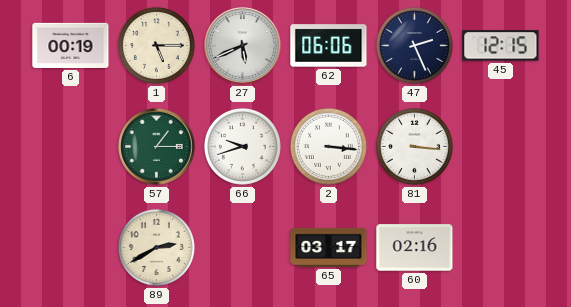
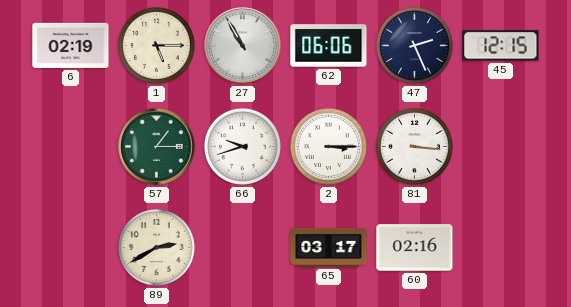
6: 00:19 -> 02:19
27: 5:41 -> 10:55
2: 3:16 -> 3:15
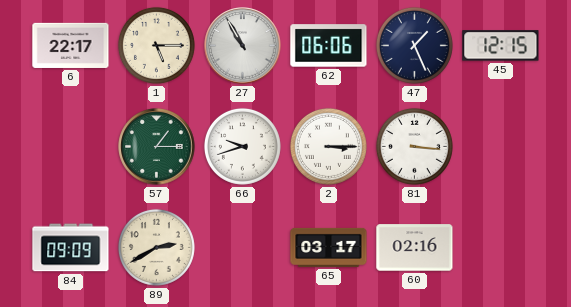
6: 02:19 -> 22:17
47: 2:26 -> 1:26
84: none -> 09:09
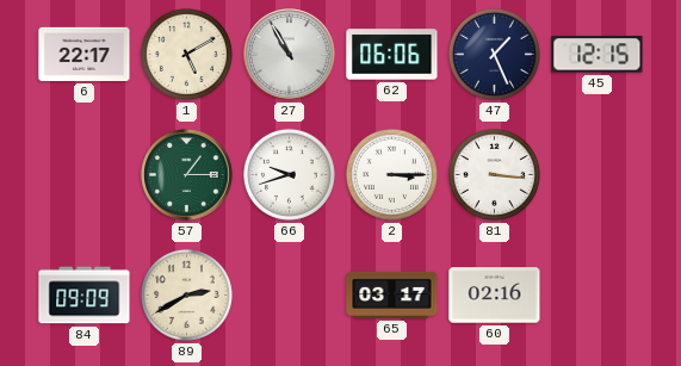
1: 5:15 -> 5:10
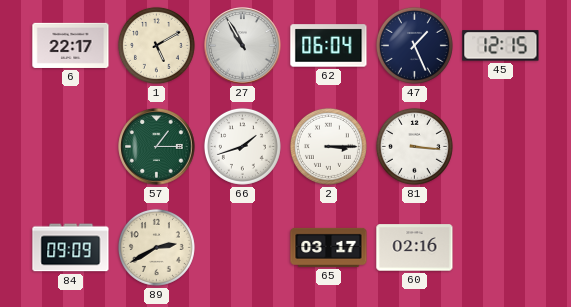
62: 06:06 -> 06:04
66: 9:42 -> 1:42
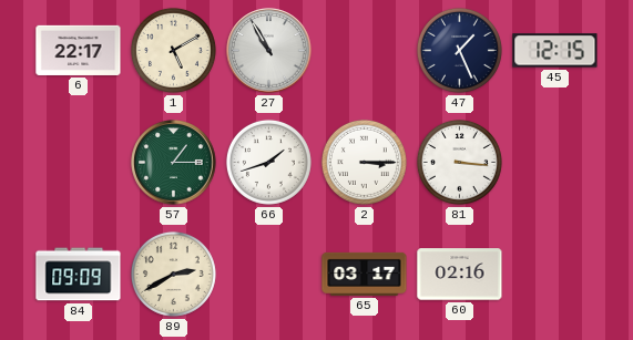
62: 06:04 -> none
